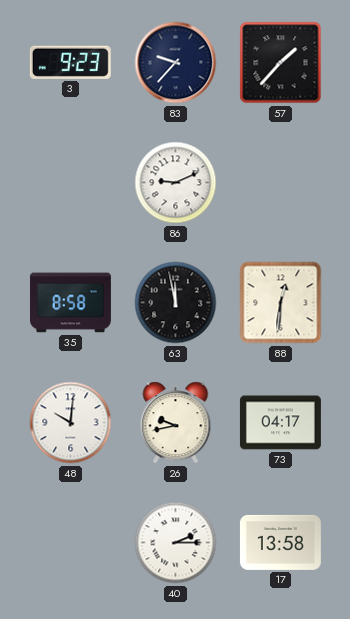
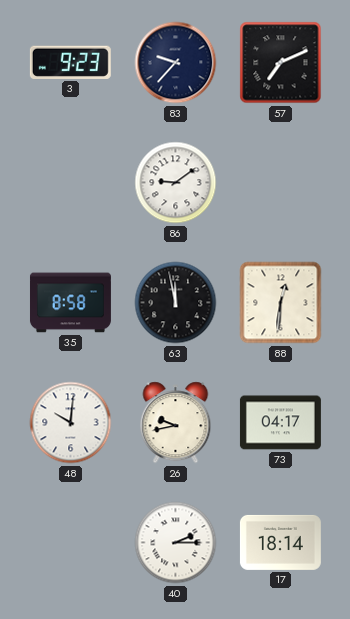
57: 1:37 -> 7:11
86: 9:11 -> 9:09
17: 13:58 -> 18:14
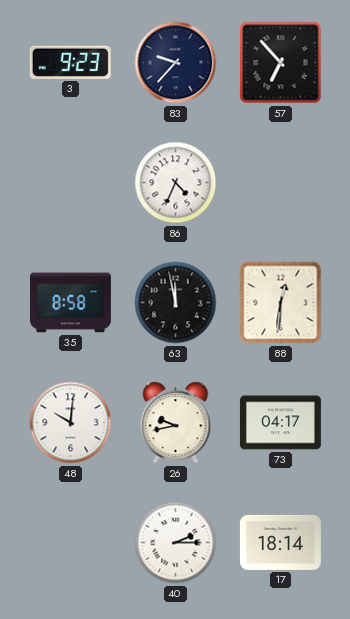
57: 7:11 -> 6:53
86: 9:09 -> 4:34
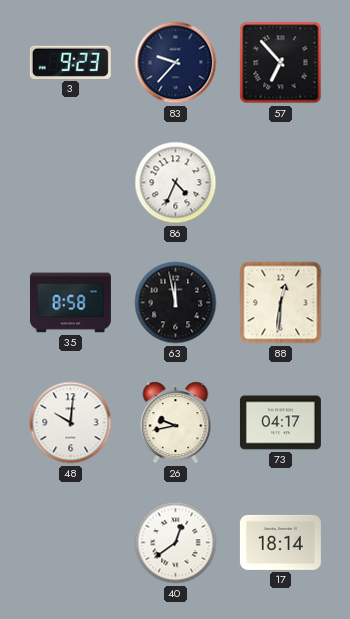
40: 2:15 -> 12:39
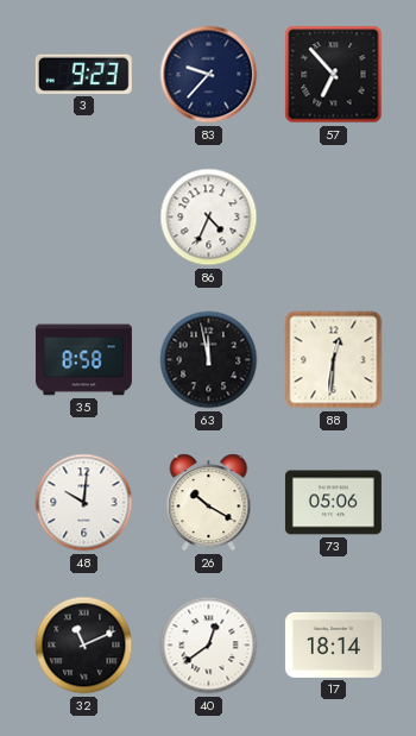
26: 9:43 -> 10:20
73: 04:17 -> 05:06
32: none -> 11:11
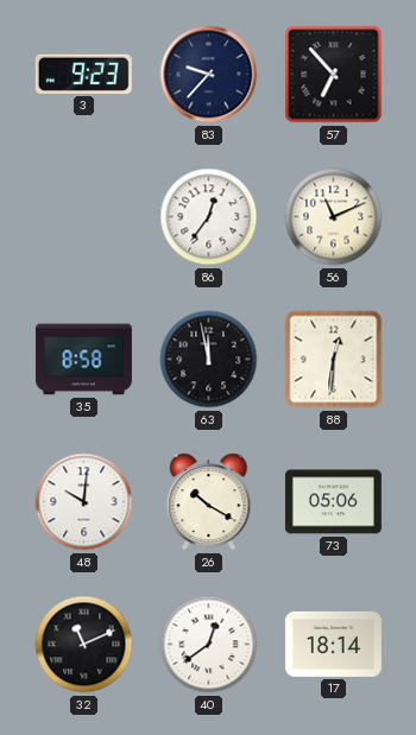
86: 4:34 -> 12:36
56: none -> 11:11
